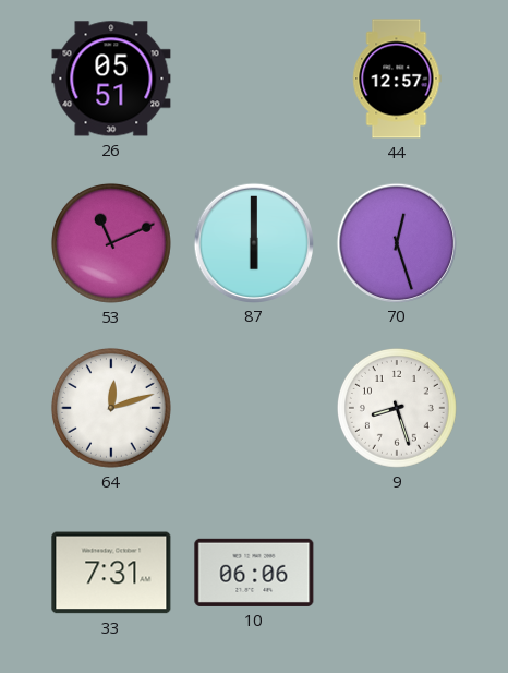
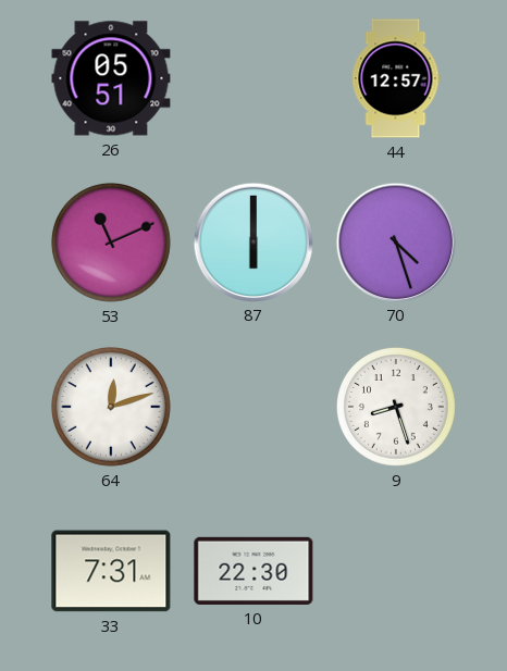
70: 12:27 -> 4:27
10: 06:06 -> 22:30
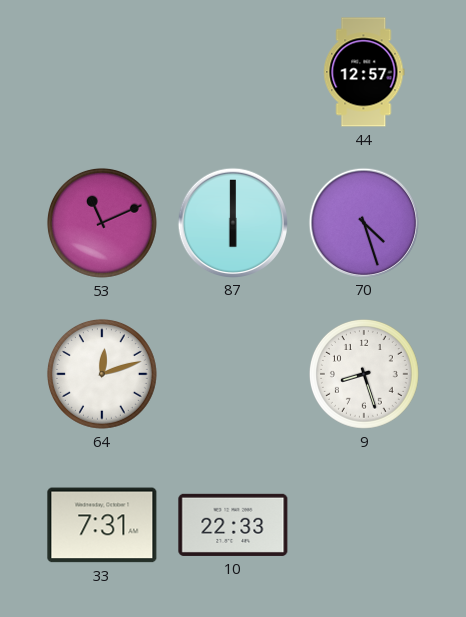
26: 05:51 -> none
10: 22:30 -> 22:33
